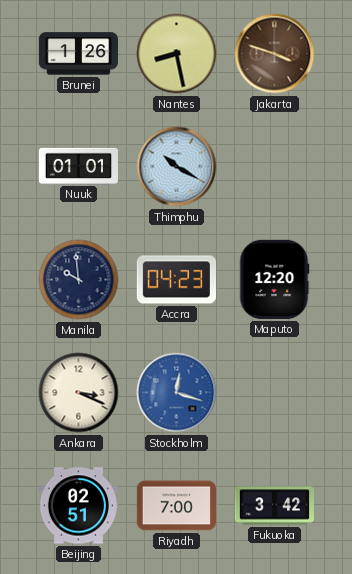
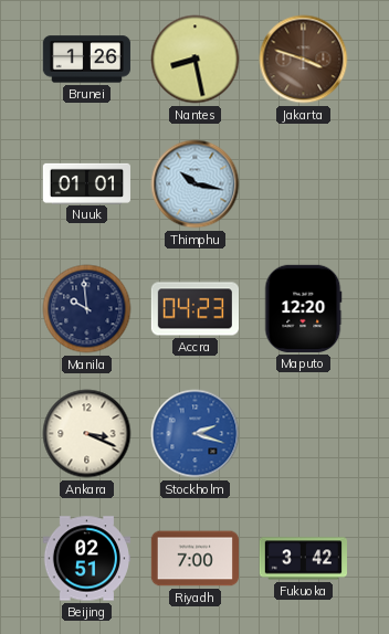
Thimphu: 10:20 -> 10:17
Stockholm: 12:18 -> 2:18
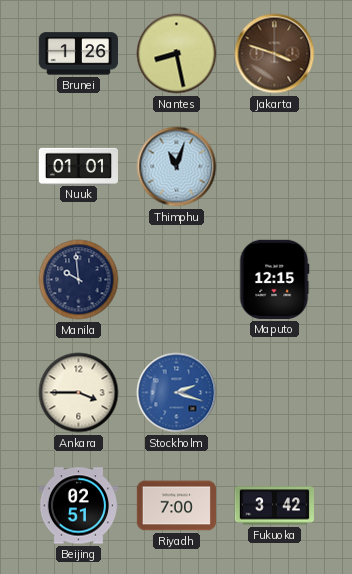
Thimphu: 10:17 -> 11:03
Accra: 04:23 -> none
Maputo: 12:20 -> 12:15
Ankara: 3:19 -> 3:45
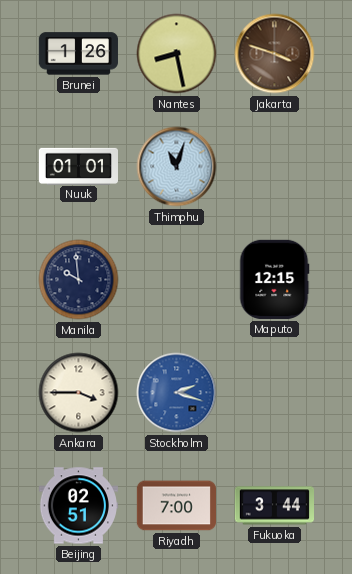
Fukuoka: 3:42 -> 3:44
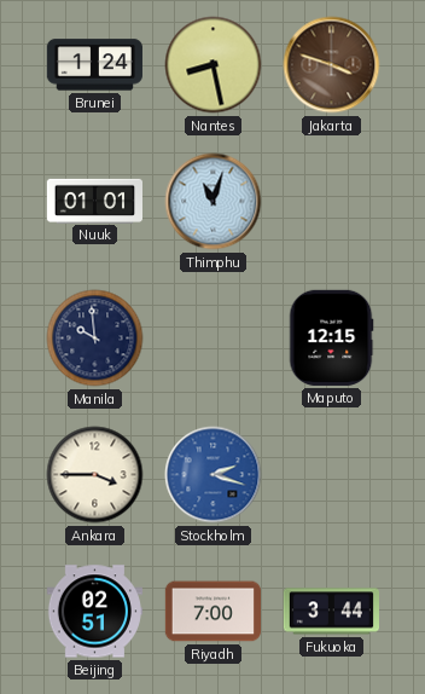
Brunei: 1:26 -> 1:24
